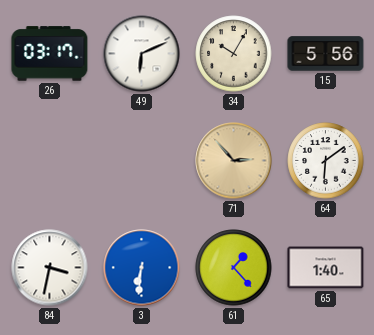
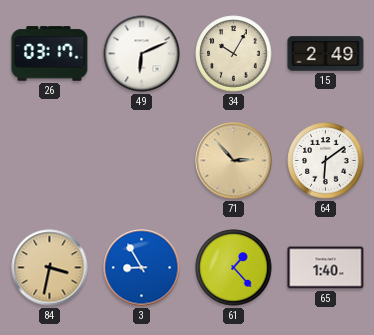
15: 5:56 -> 2:49
84 dial: white -> champagne
3: 6:31 -> 8:55
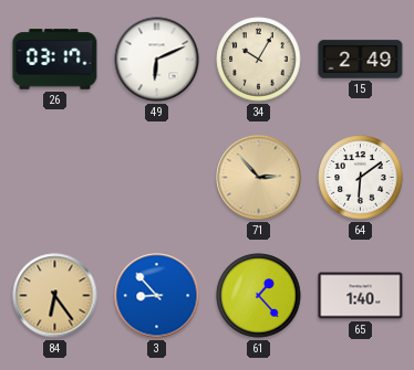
84: 3:32 -> 6:24
3: 8:55 -> 8:53
